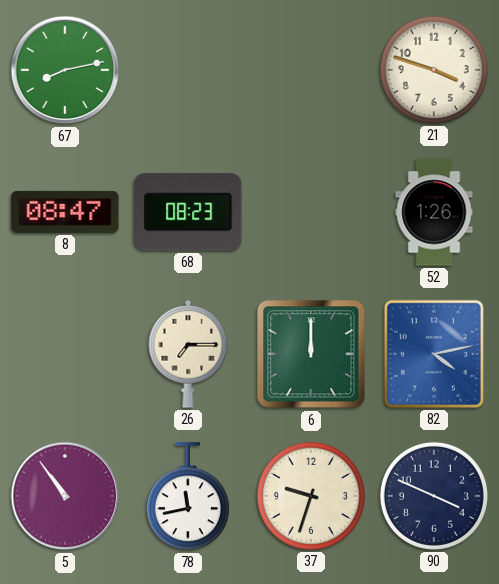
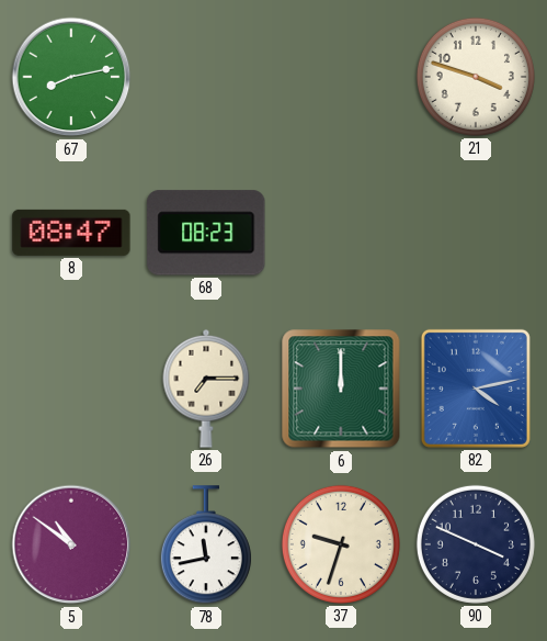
52: 1:26 -> none
5: 10:54 -> 10:51
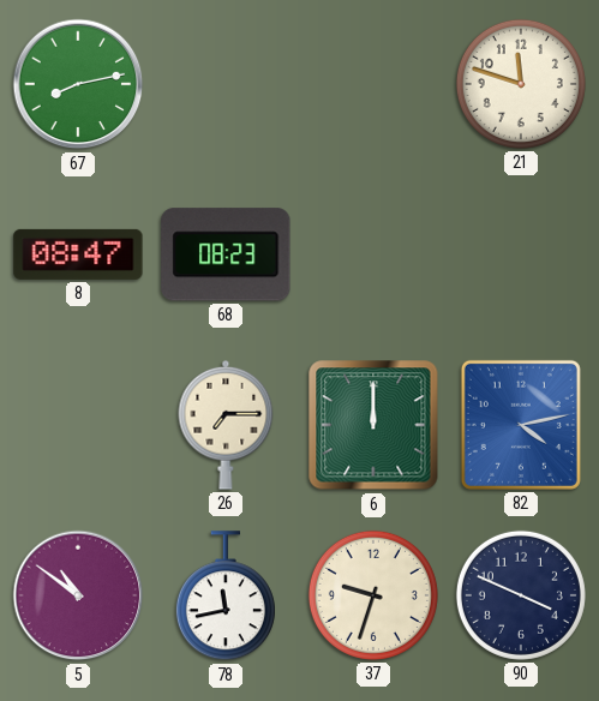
21: 3:48 -> 11:48
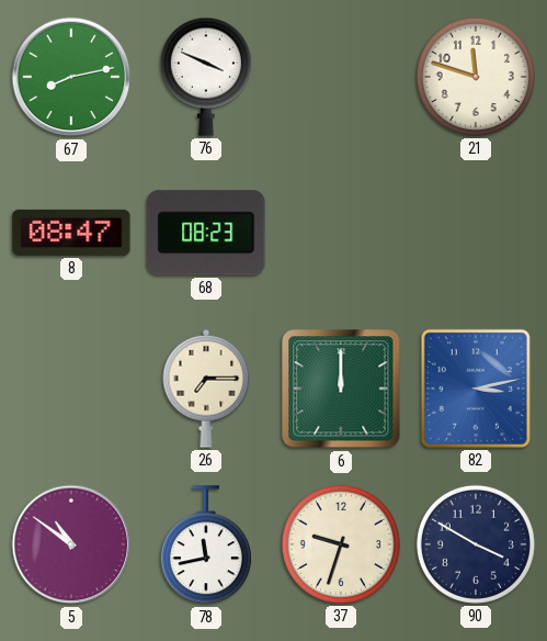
76: none -> 3:49
82: 4:13 -> 3:13
90: 3:49 -> 3:50
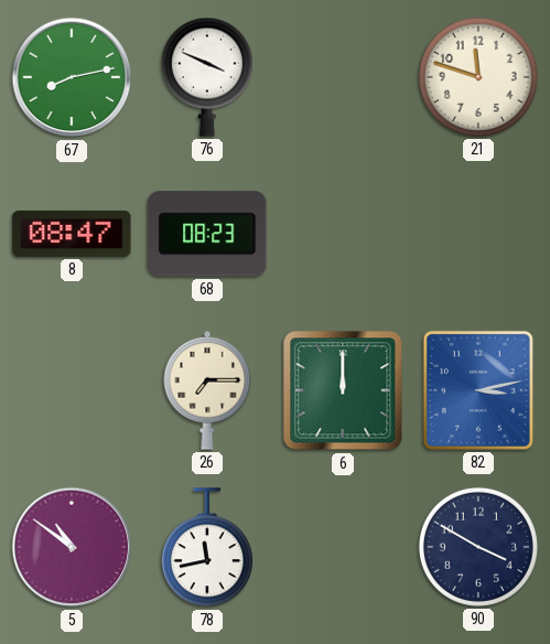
37: 9:33 -> none
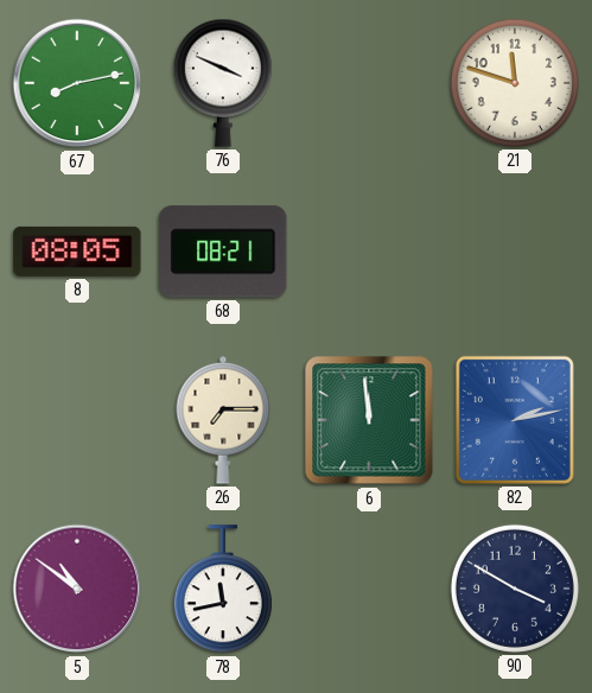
8: 08:47 -> 08:05
68: 08:23 -> 08:21
6: 12:00 -> 11:59
82: 3:13 -> 2:13
